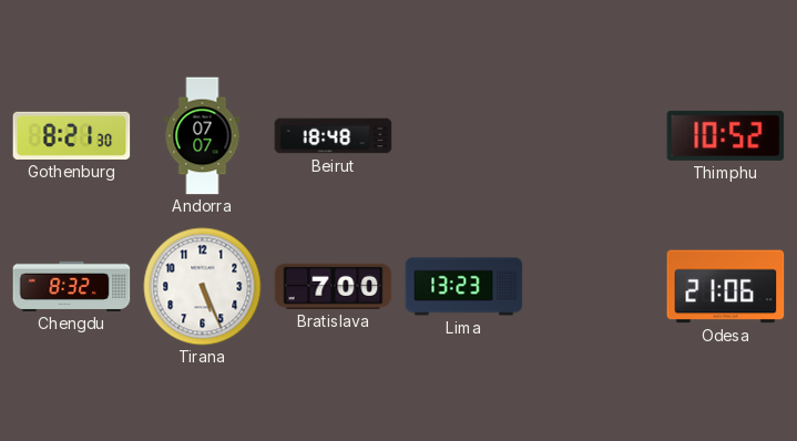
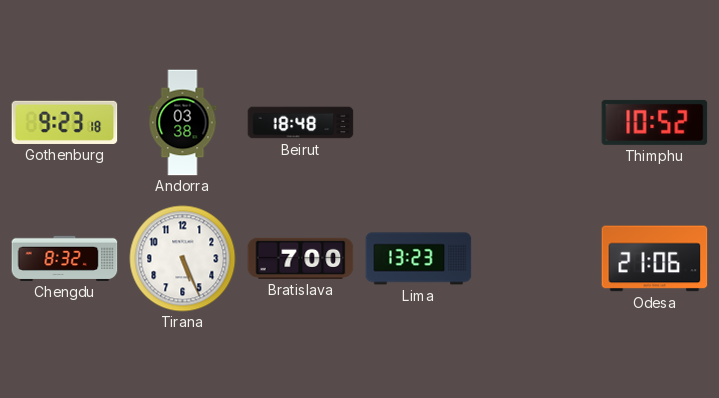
Gothenburg: 8:21 -> 9:23
Andorra: 07:07 -> 03:38
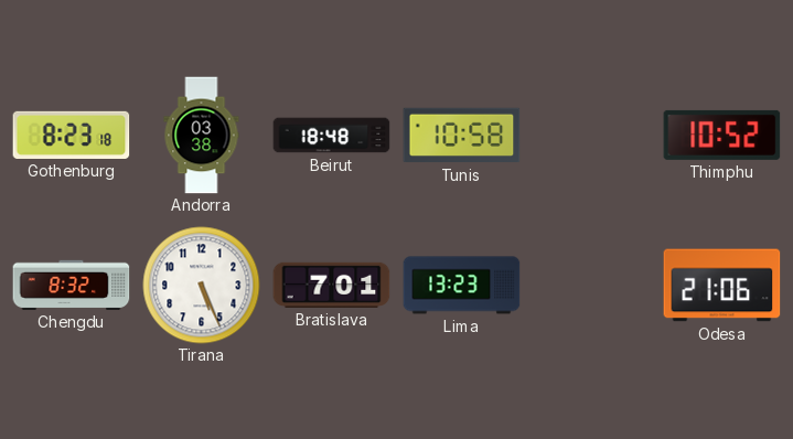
Gothenburg: 9:23 -> 8:23
Tunis: none -> 10:58
Bratislava: 7:00 -> 7:01
